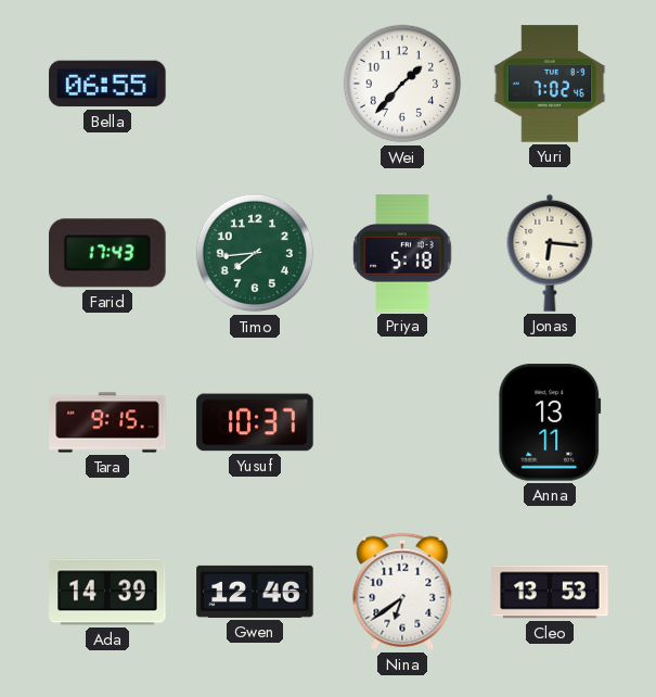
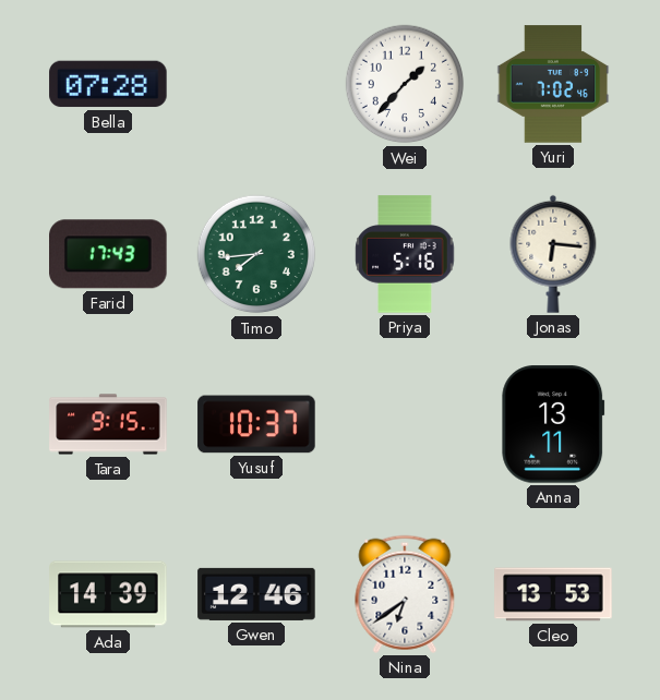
Bella: 06:55 -> 07:28
Priya: 5:18 -> 5:16
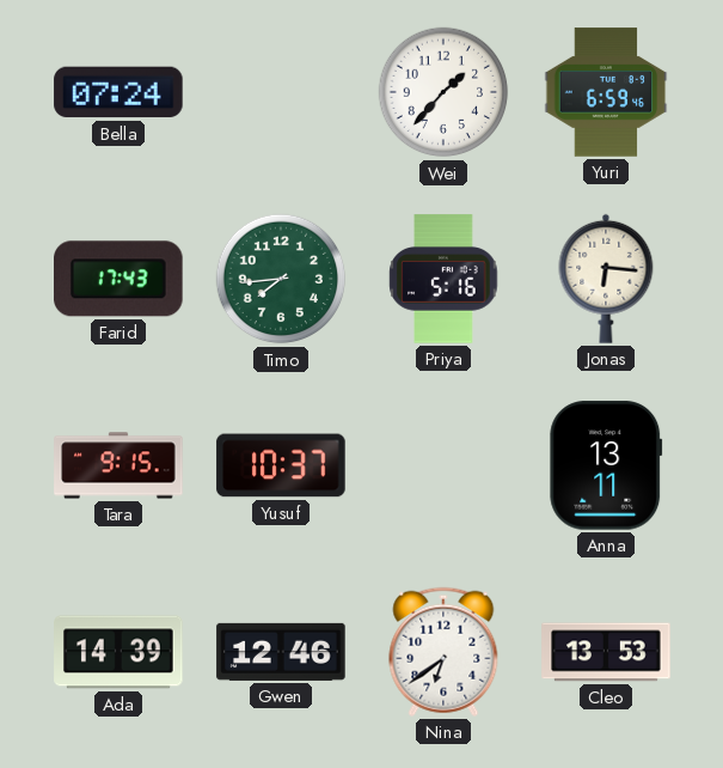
Bella: 07:28 -> 07:24
Yuri: 7:02 -> 6:59
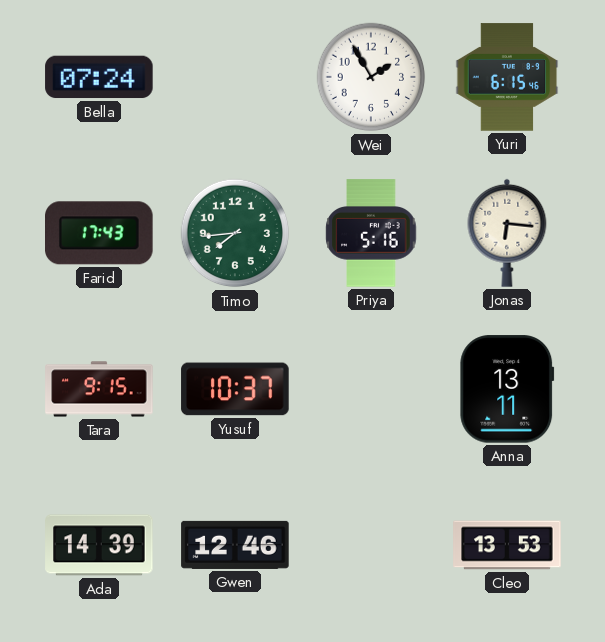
Wei: 1:37 -> 1:55
Yuri: 6:59 -> 6:15
Nina: 6:39 -> none
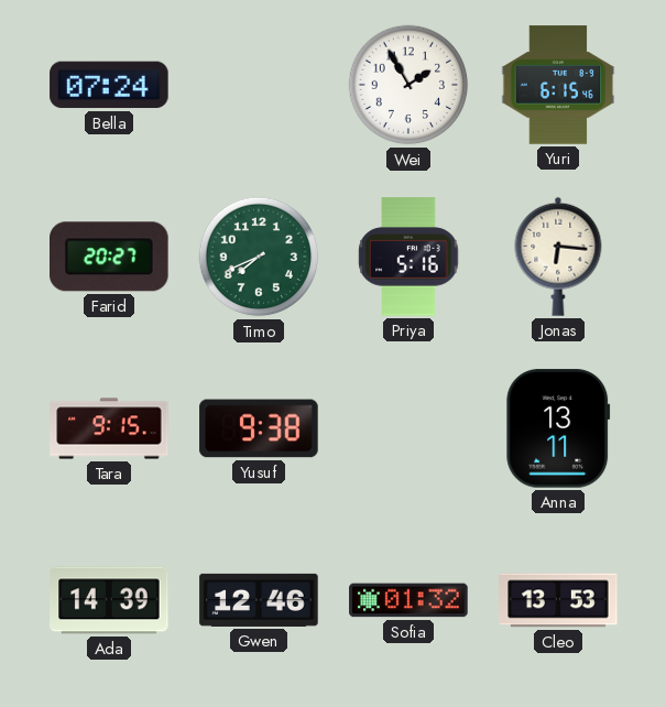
Farid: 17:43 -> 20:27
Timo: 7:44 -> 7:41
Yusuf: 10:37 -> 9:38
Sofia: none -> 01:32
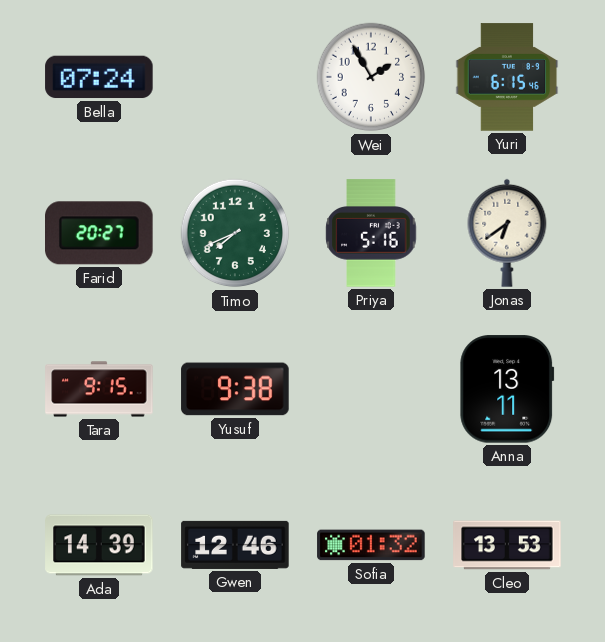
Jonas: 6:16 -> 6:39
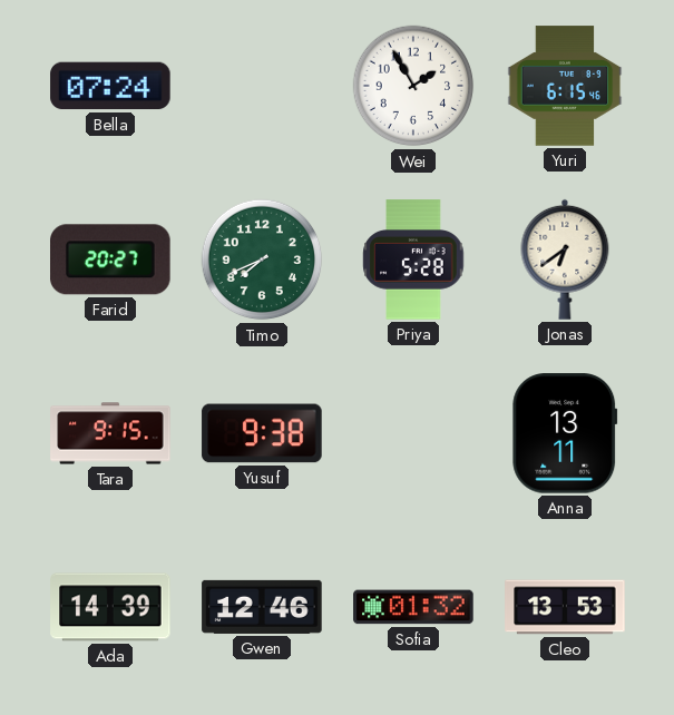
Priya: 5:16 -> 5:28
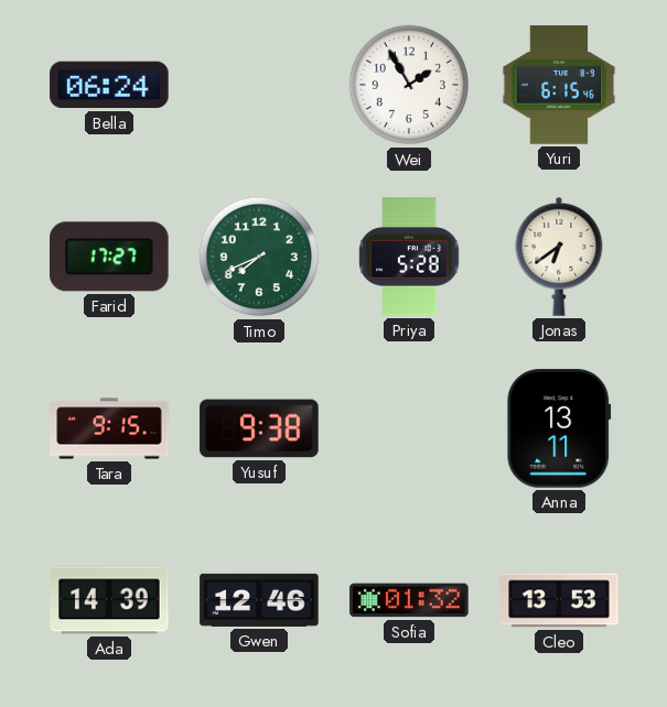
Bella: 07:24 -> 06:24
Farid: 20:27 -> 17:27
